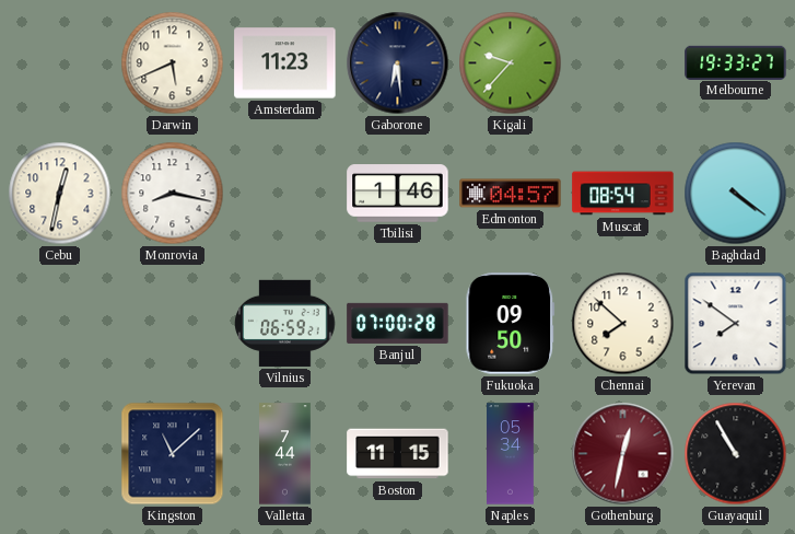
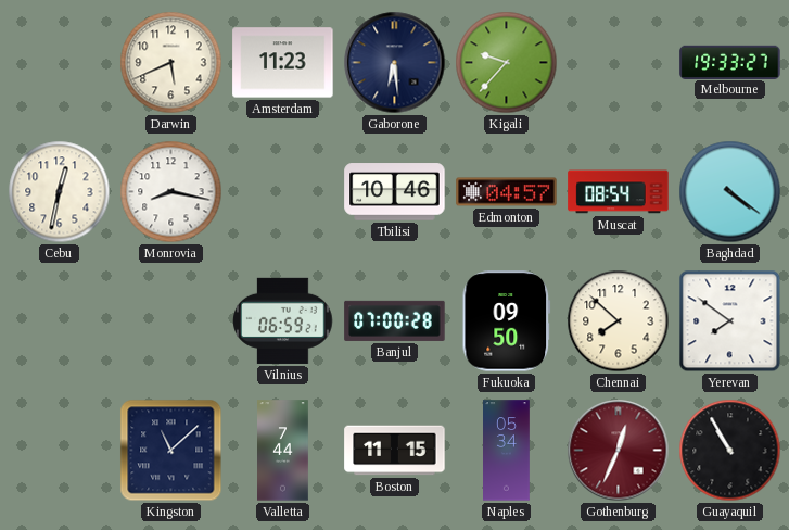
Tbilisi: 1:46 -> 10:46
Gothenburg: 12:32 -> 12:34
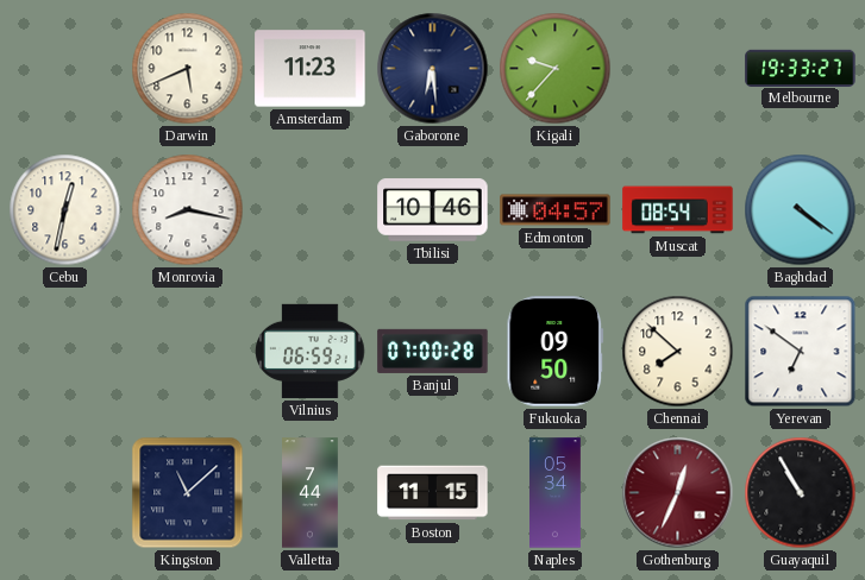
Yerevan: 7:51 -> 6:51
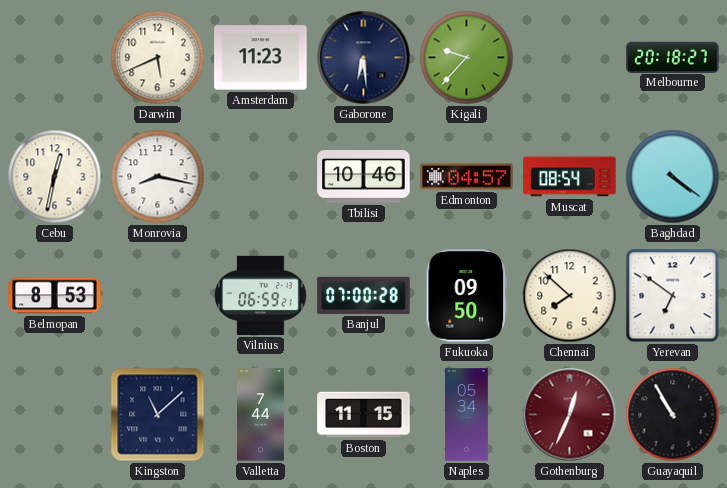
Melbourne: 19:33 -> 20:18
Belmopan: none -> 8:53
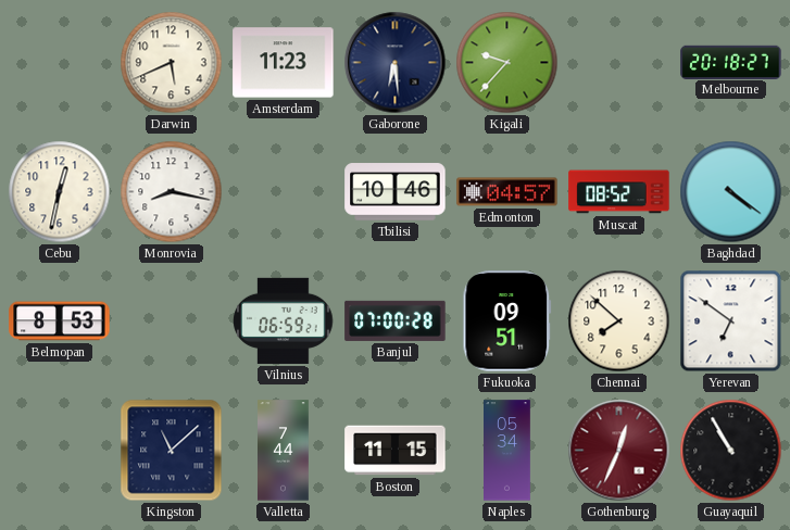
Muscat: 08:54 -> 08:52
Fukuoka: 09:50 -> 09:51
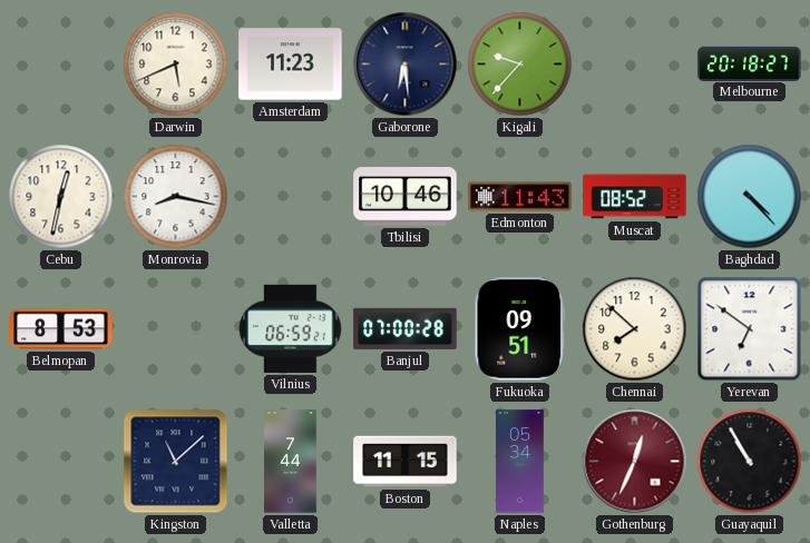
Edmonton: 04:57 -> 11:43
Baghdad: 4:21 -> 4:23
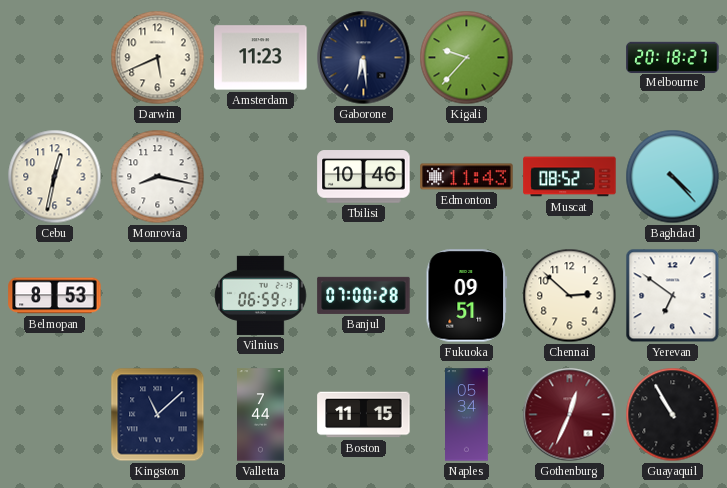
Chennai: 7:52 -> 2:52
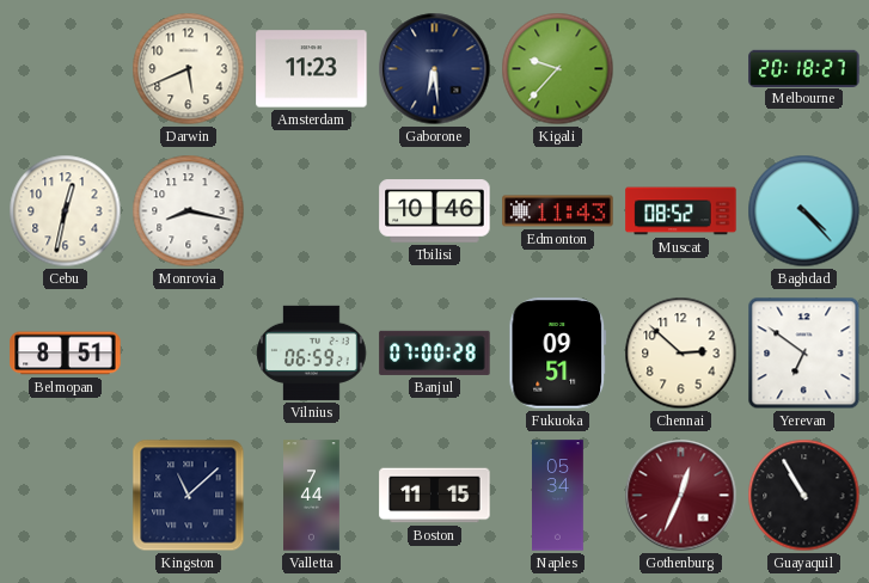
Belmopan: 8:53 -> 8:51
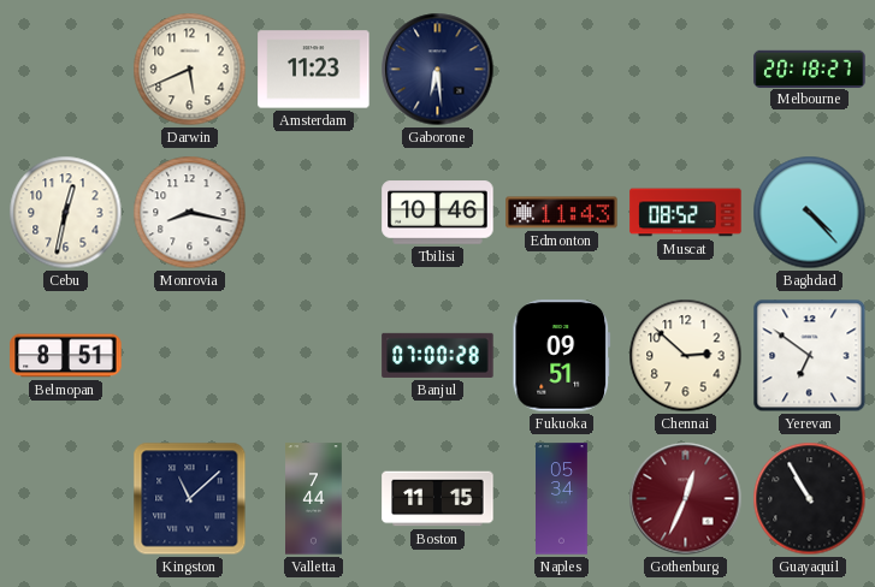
Kigali: 9:37 -> none
Vilnius: 06:59 -> none
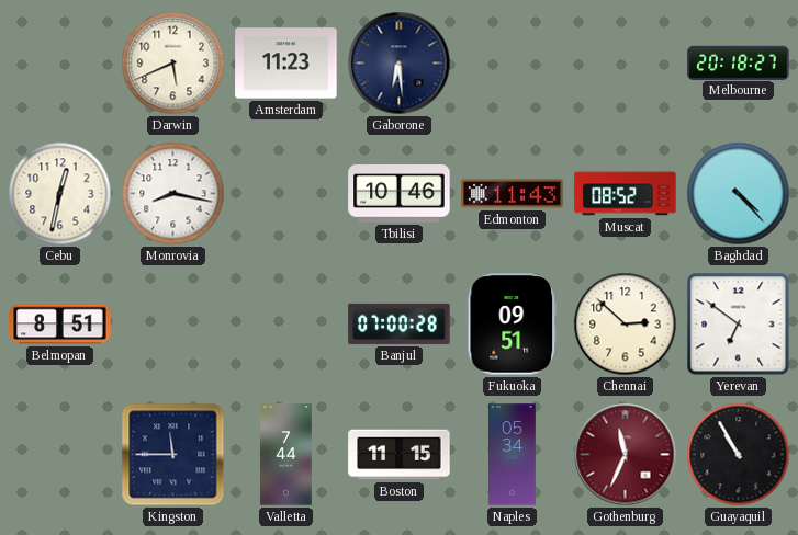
Kingston: 11:08 -> 11:45
Gothenburg: 12:34 -> 11:34
